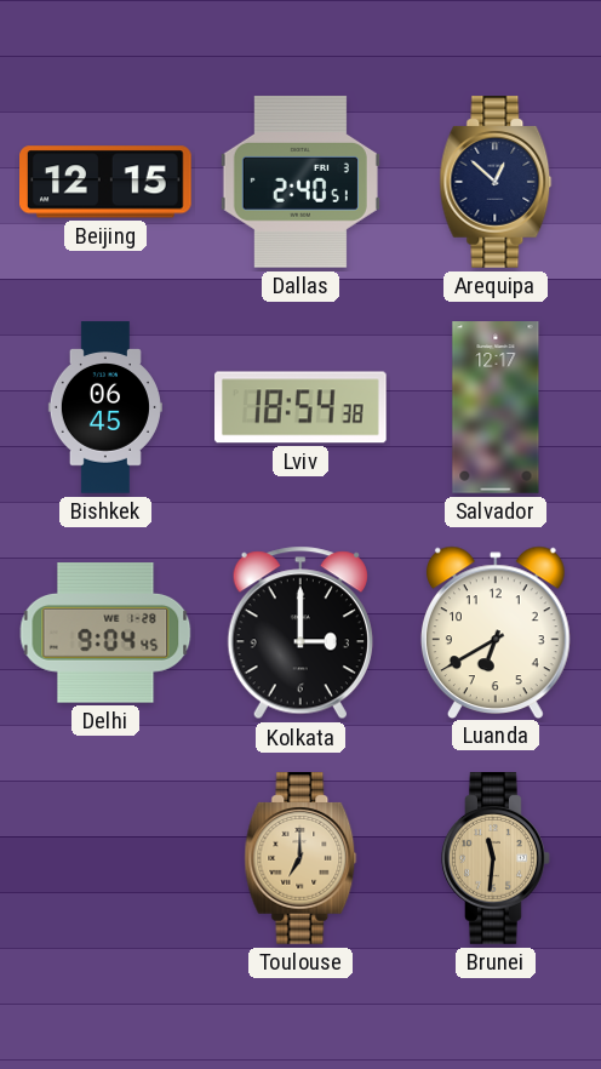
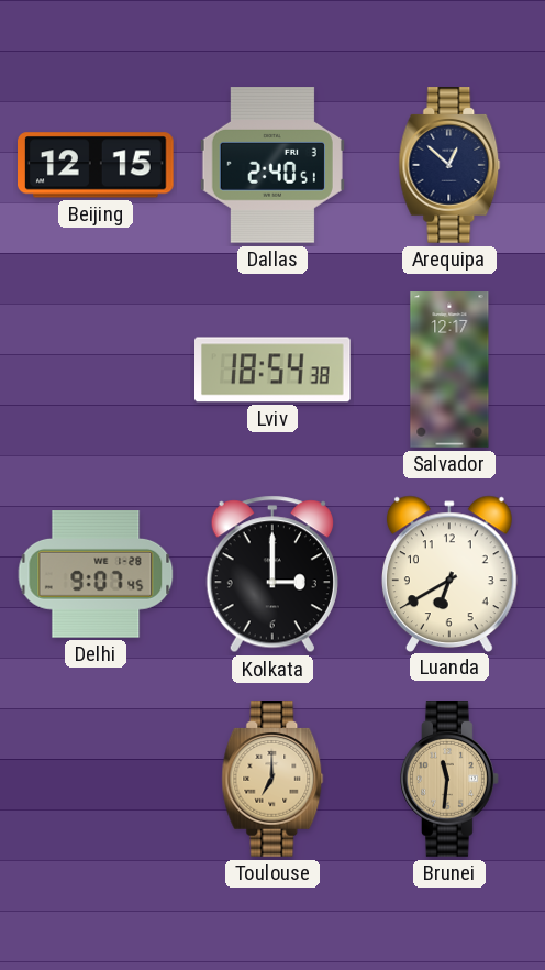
Bishkek: 06:45 -> none
Delhi: 9:04 -> 9:07
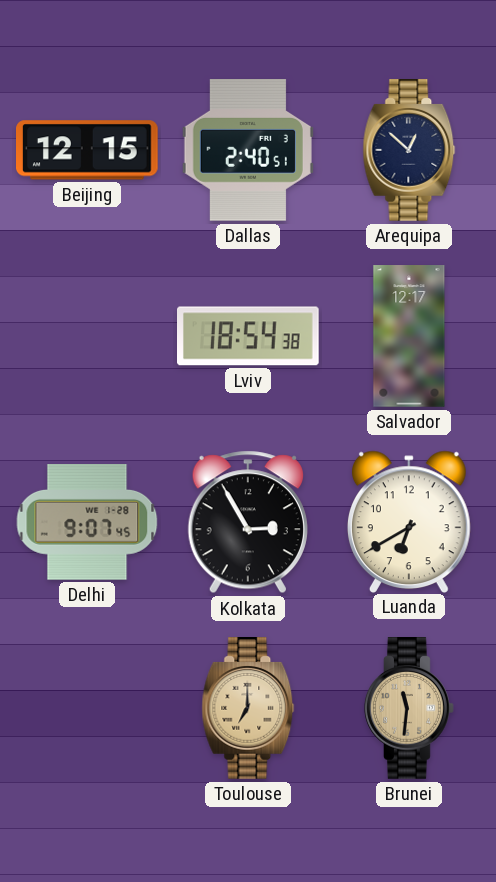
Kolkata: 3:00 -> 2:55
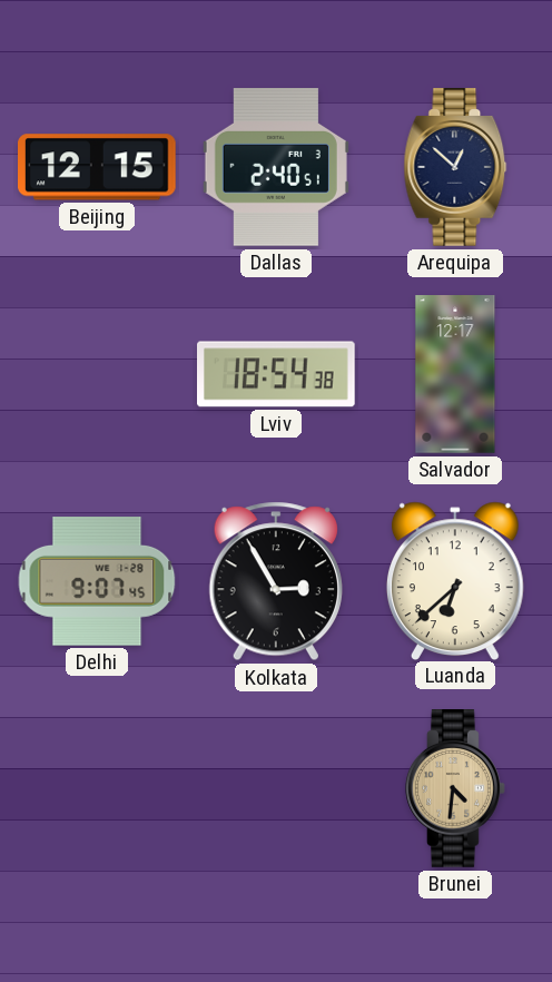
Luanda: 6:40 -> 6:38
Toulouse: 7:00 -> none
Brunei: 11:31 -> 4:31
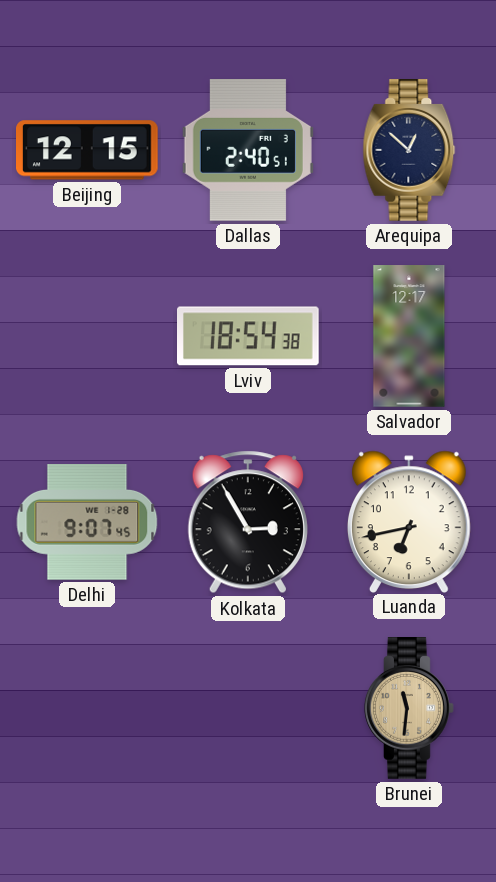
Luanda: 6:38 -> 6:43
Brunei: 4:31 -> 11:31
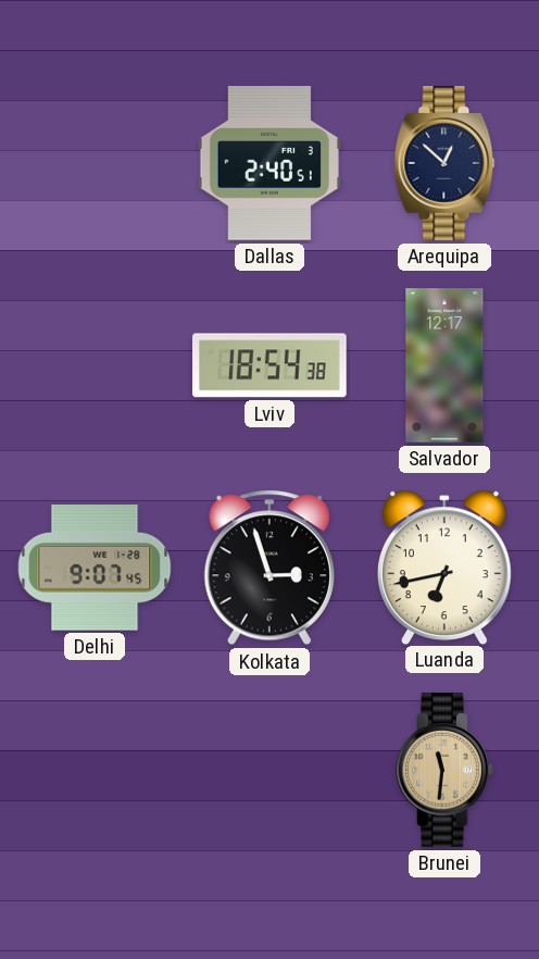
Beijing: 12:15 -> none
Kolkata: 2:55 -> 2:57
